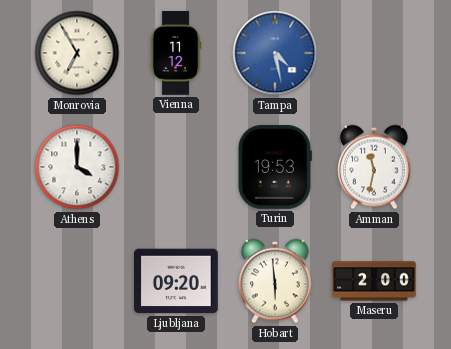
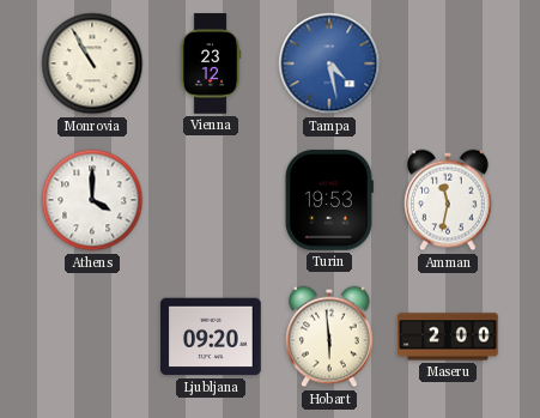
Monrovia: 6:55 -> 10:55
Vienna: 11:12 -> 23:12
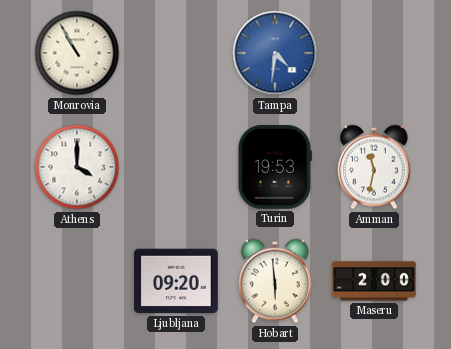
Vienna: 23:12 -> none
Tampa: 4:28 -> 4:31
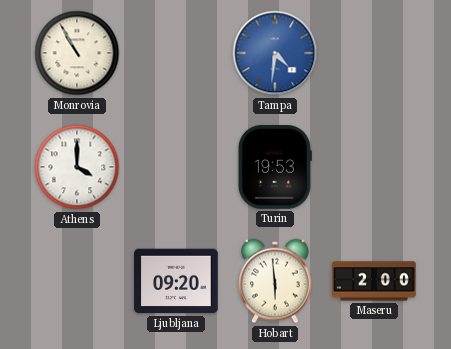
Amman: 11:32 -> none
